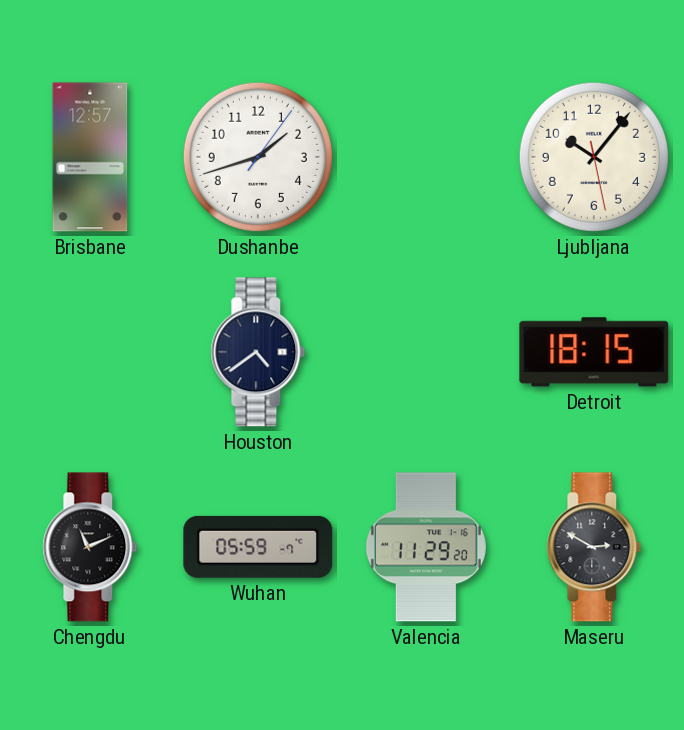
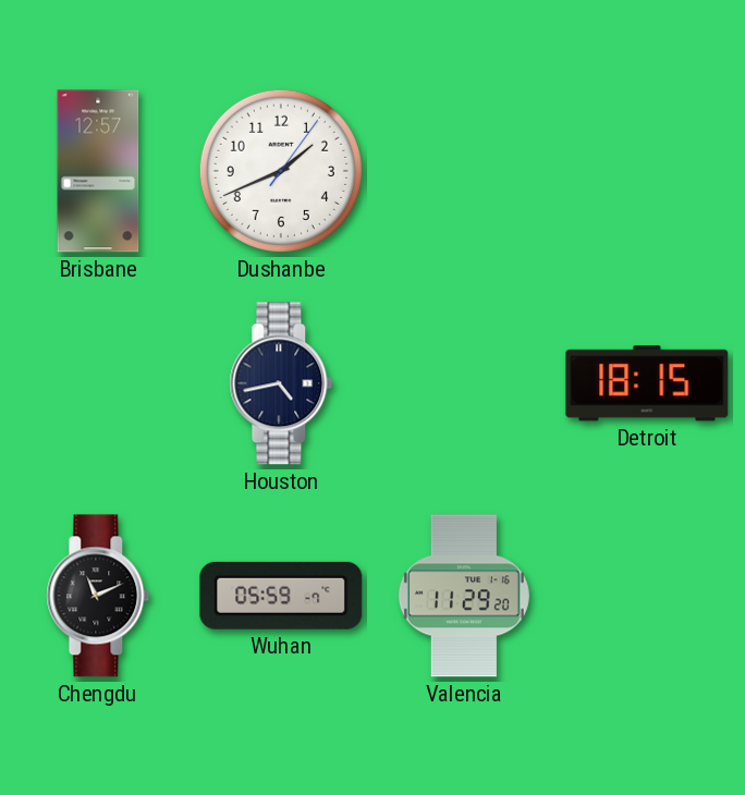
Dushanbe: 1:42 -> 1:41
Ljubljana: 10:06 -> none
Houston: 4:39 -> 4:43
Maseru: 2:50 -> none
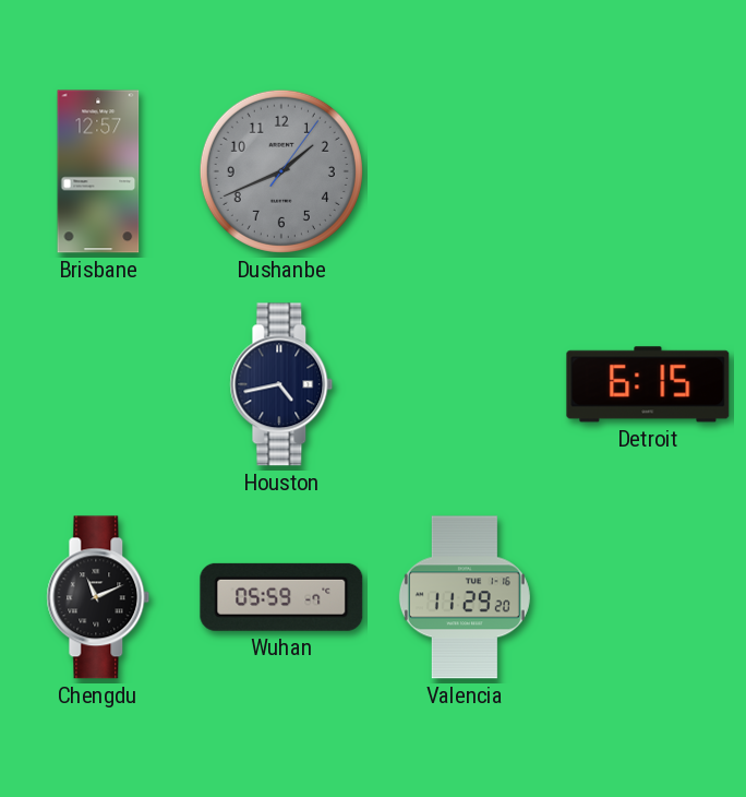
Dushanbe dial: white -> grey
Detroit: 18:15 -> 6:15
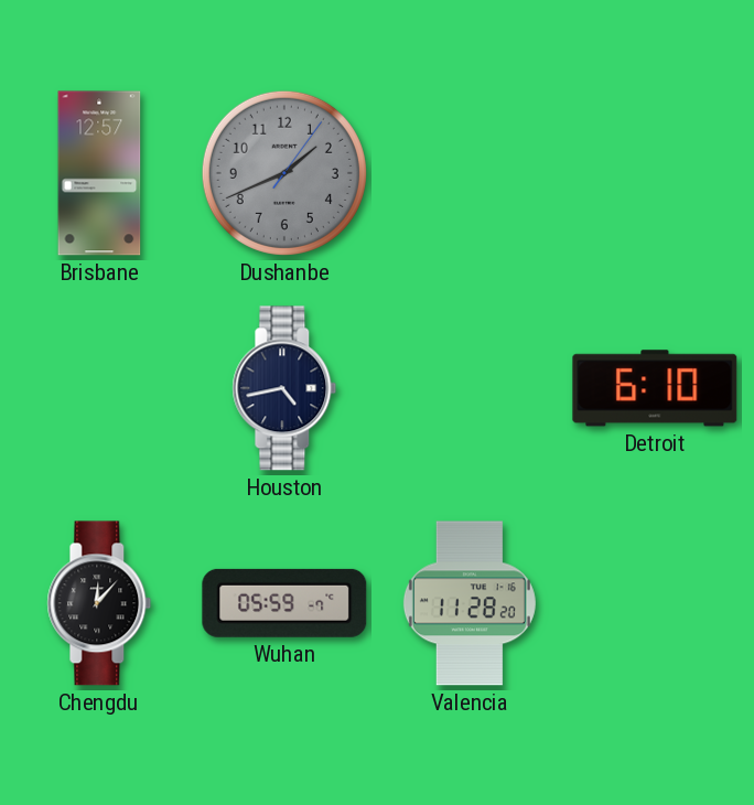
Detroit: 6:15 -> 6:10
Chengdu: 11:11 -> 12:07
Valencia: 11:29 -> 11:28
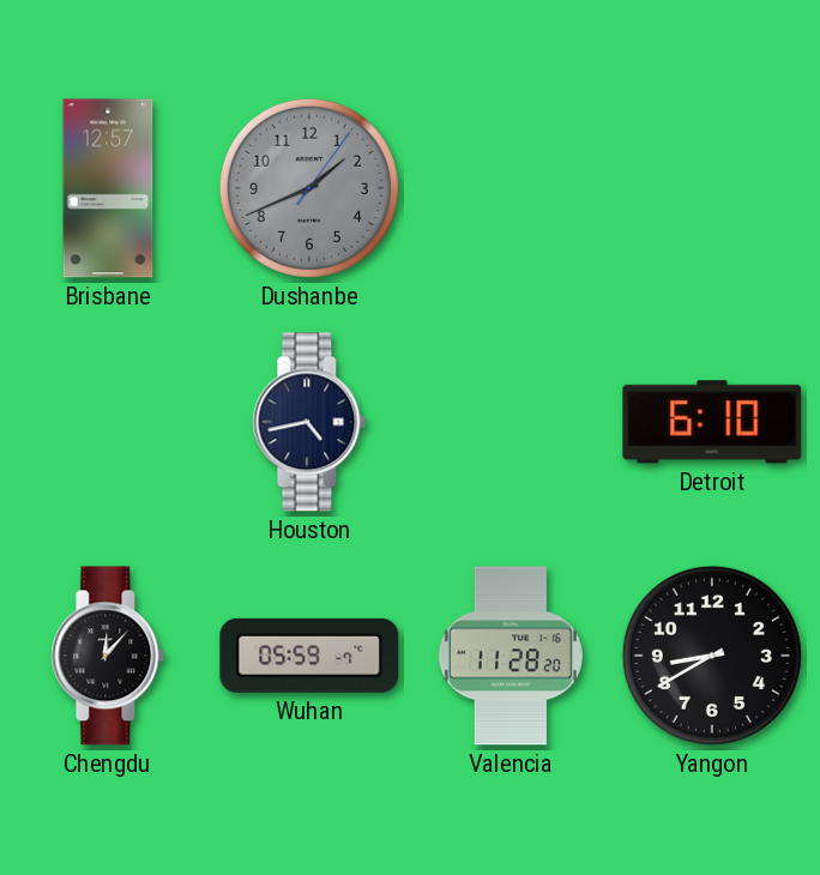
Yangon: none -> 8:40
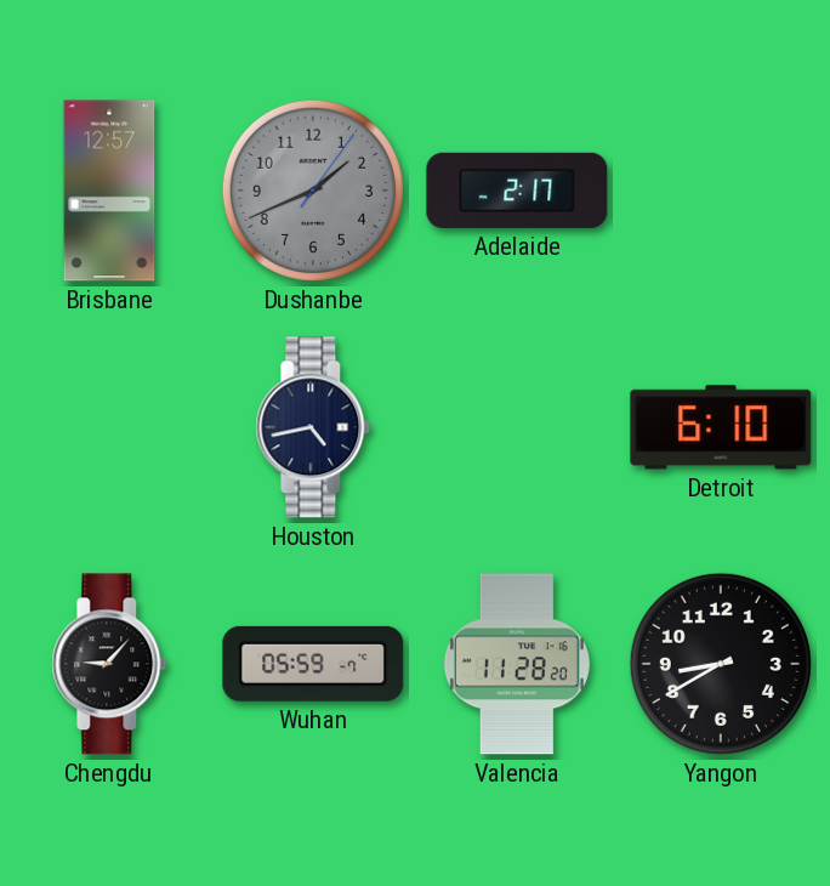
Adelaide: none -> 2:17
Chengdu: 12:07 -> 9:07
